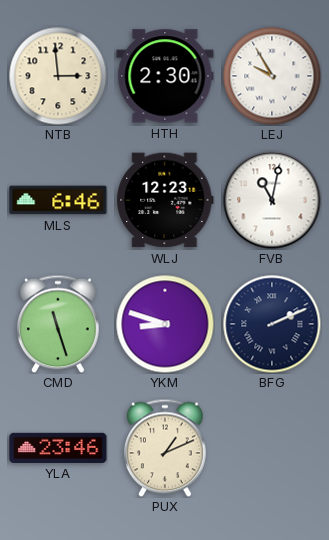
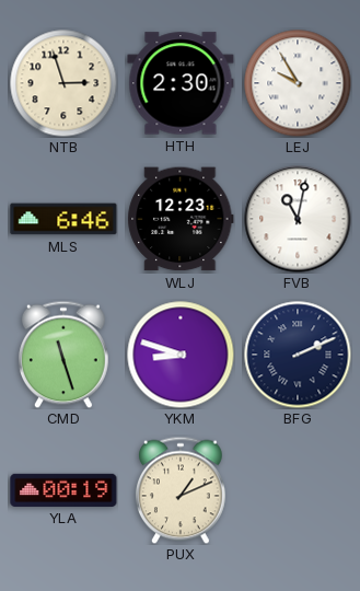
NTB: 2:59 -> 2:57
YLA: 23:46 -> 00:19
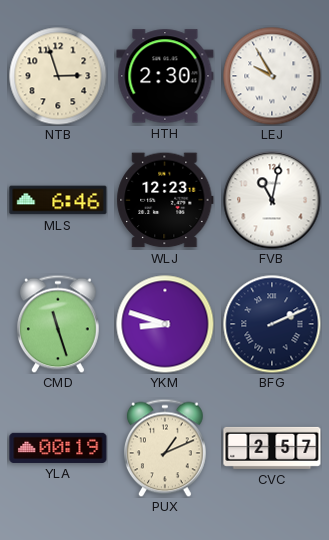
CVC: none -> 2:57
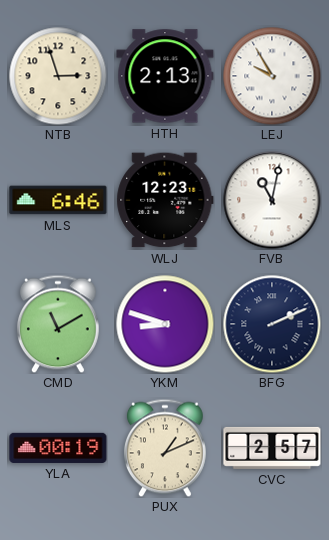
HTH: 2:30 -> 2:13
CMD: 11:27 -> 11:10
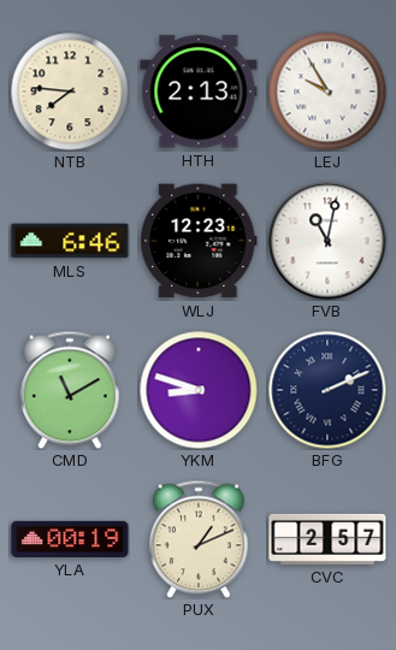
NTB: 2:57 -> 7:46
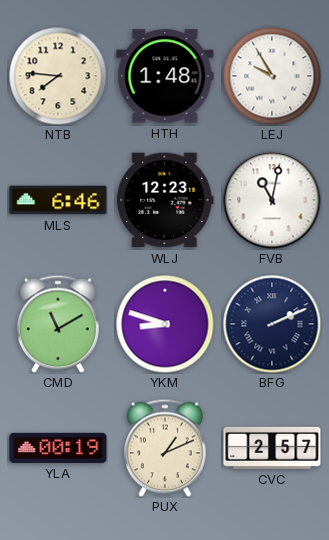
HTH: 2:13 -> 1:48
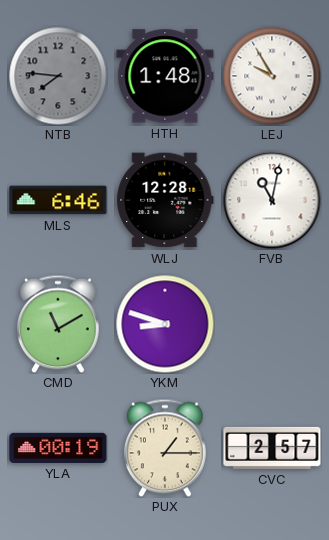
NTB dial: cream -> grey
WLJ: 12:23 -> 12:28
BFG: 2:11 -> none
PUX: 1:11 -> 1:15
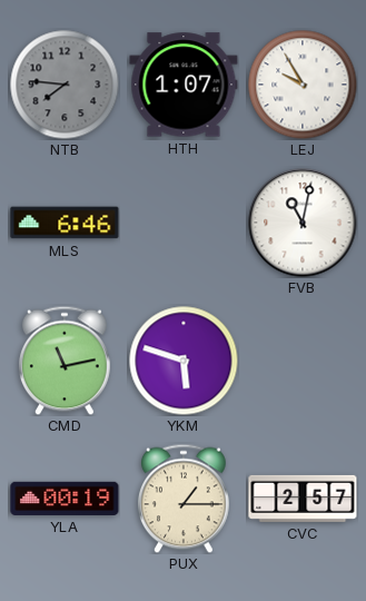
HTH: 1:48 -> 1:07
WLJ: 12:28 -> none
CMD: 11:10 -> 11:13
YKM: 8:48 -> 5:48
